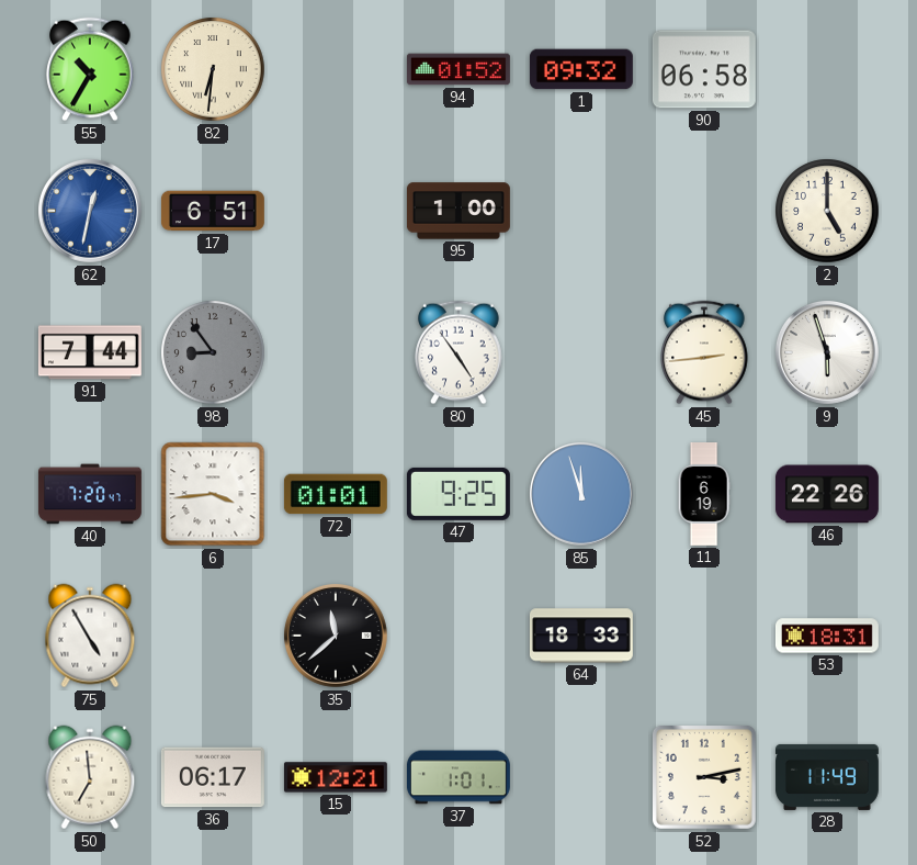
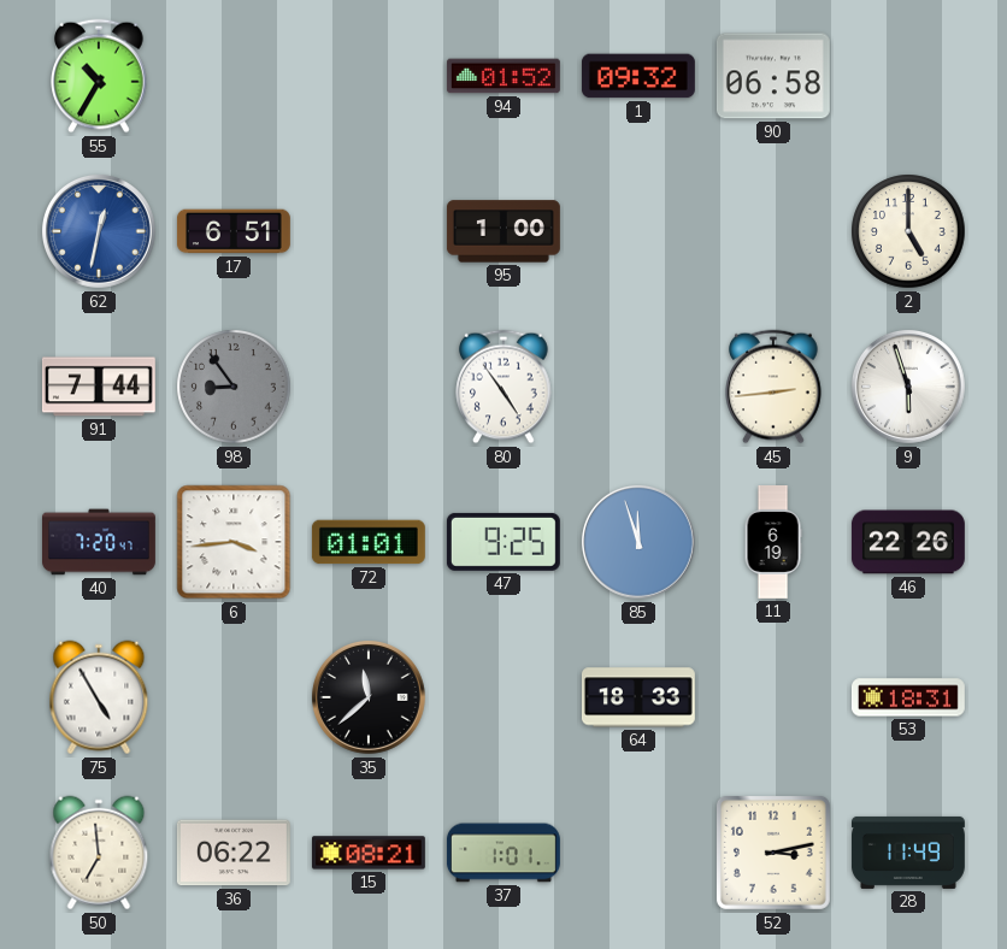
82: 6:31 -> none
36: 06:17 -> 06:22
15: 12:21 -> 08:21
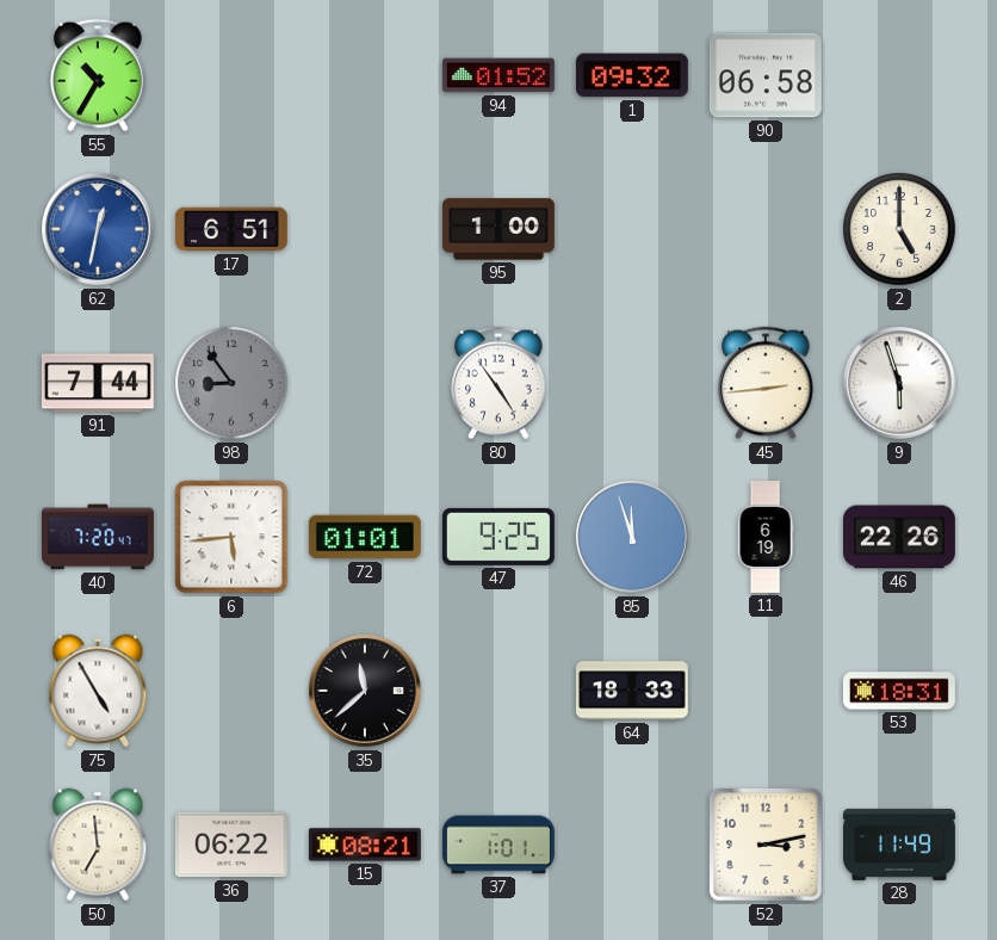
6: 3:44 -> 5:44
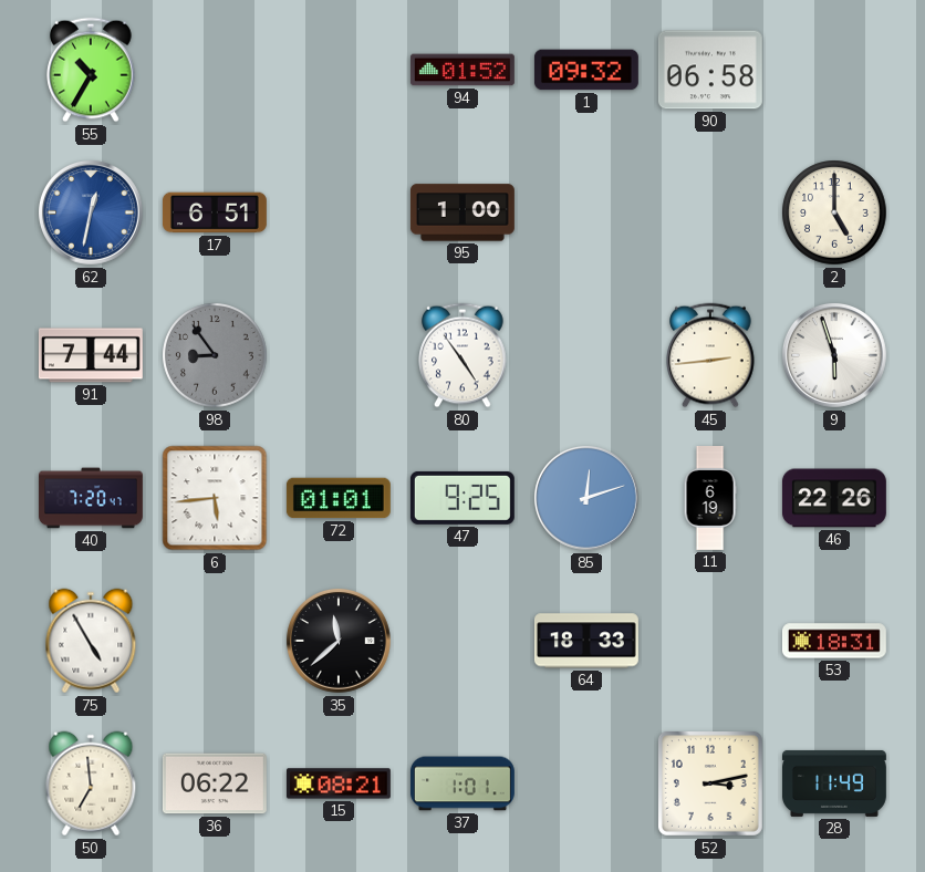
85: 11:57 -> 12:12
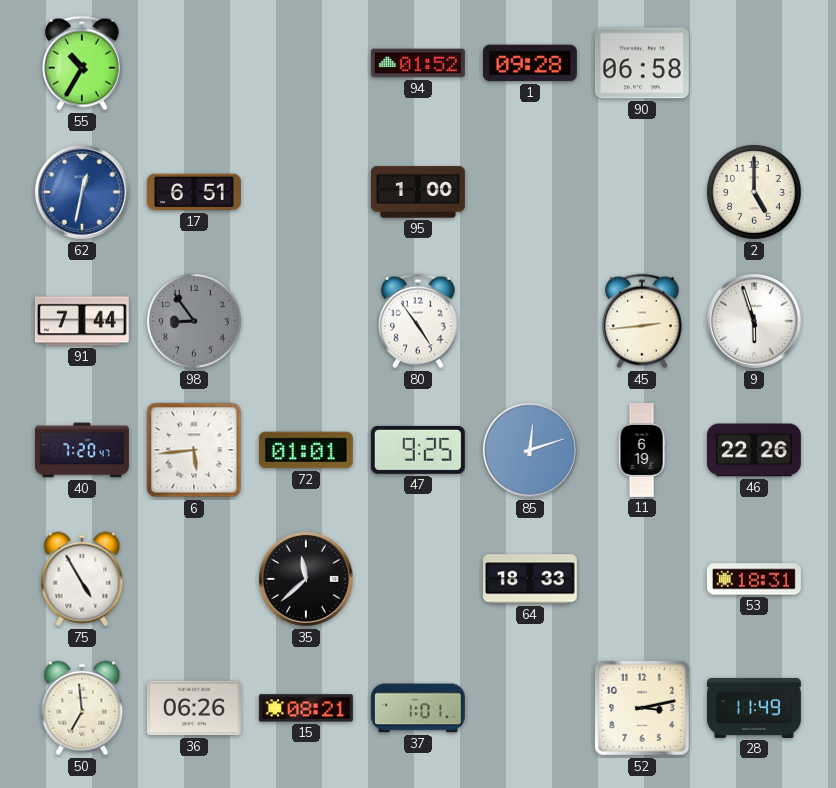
1: 09:32 -> 09:28
36: 06:22 -> 06:26
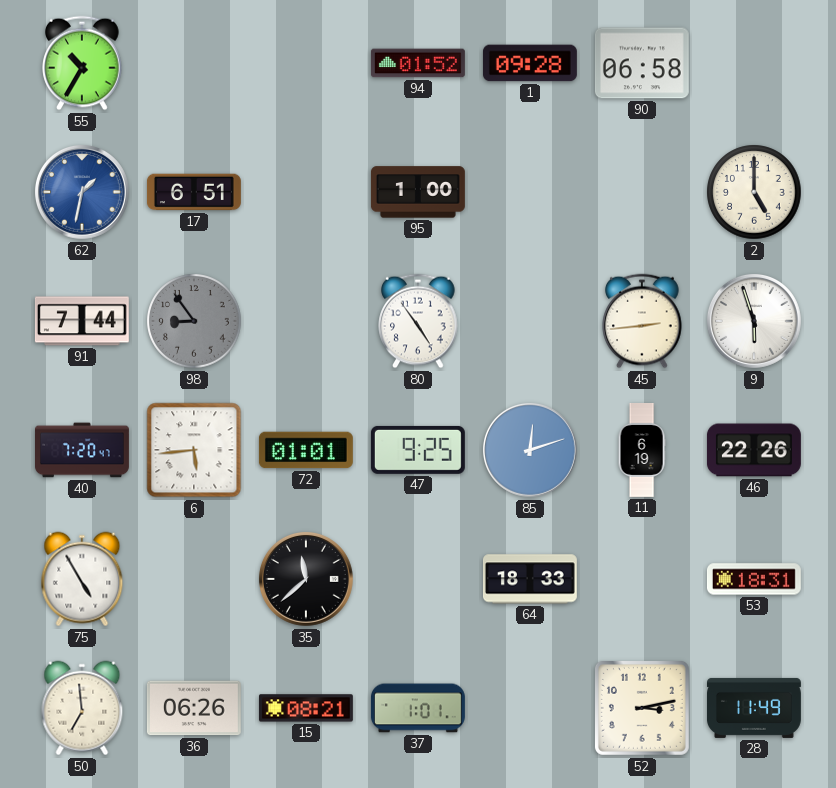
62: 12:32 -> 1:32
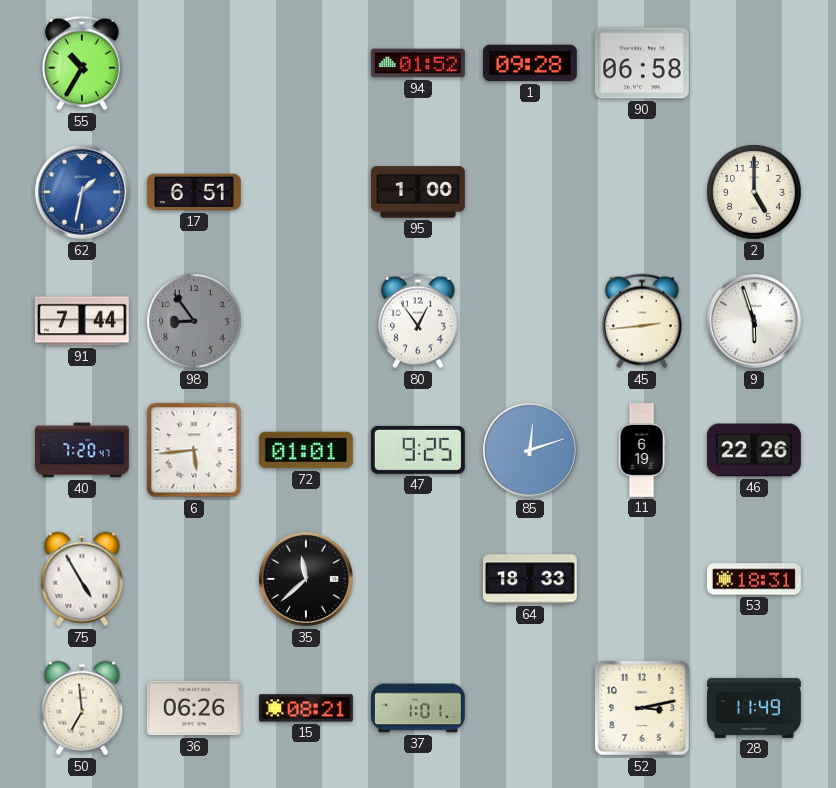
80: 4:54 -> 12:54
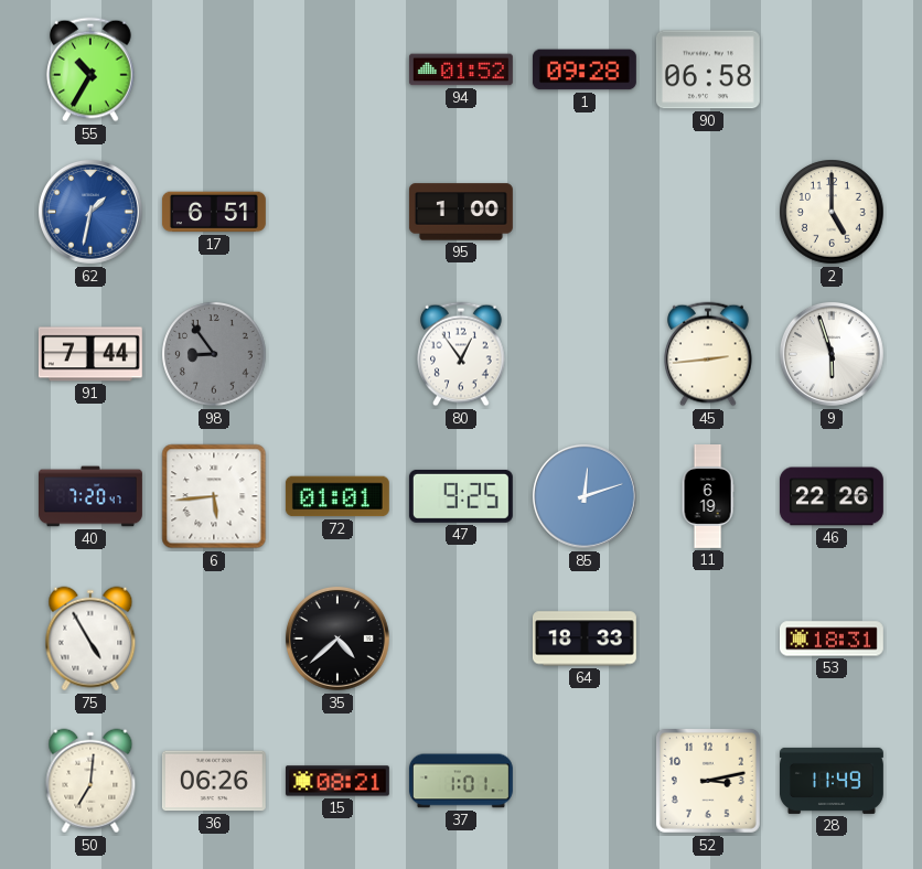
35: 11:38 -> 4:38
50: 6:59 -> 7:01
